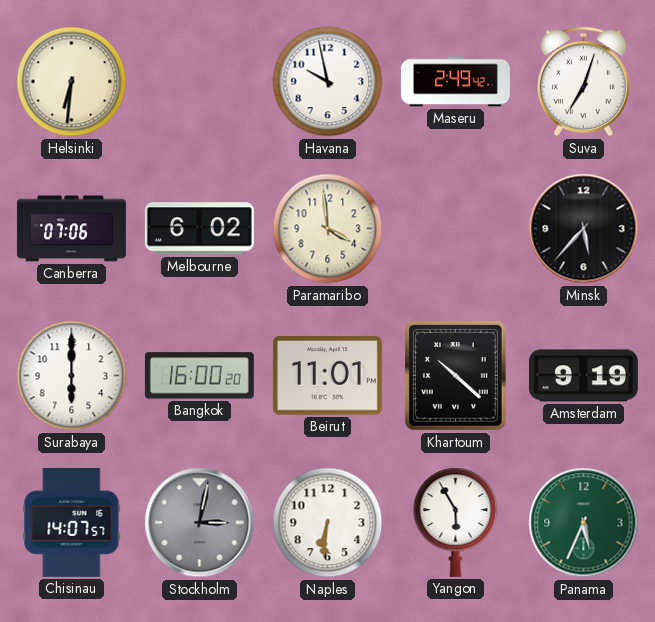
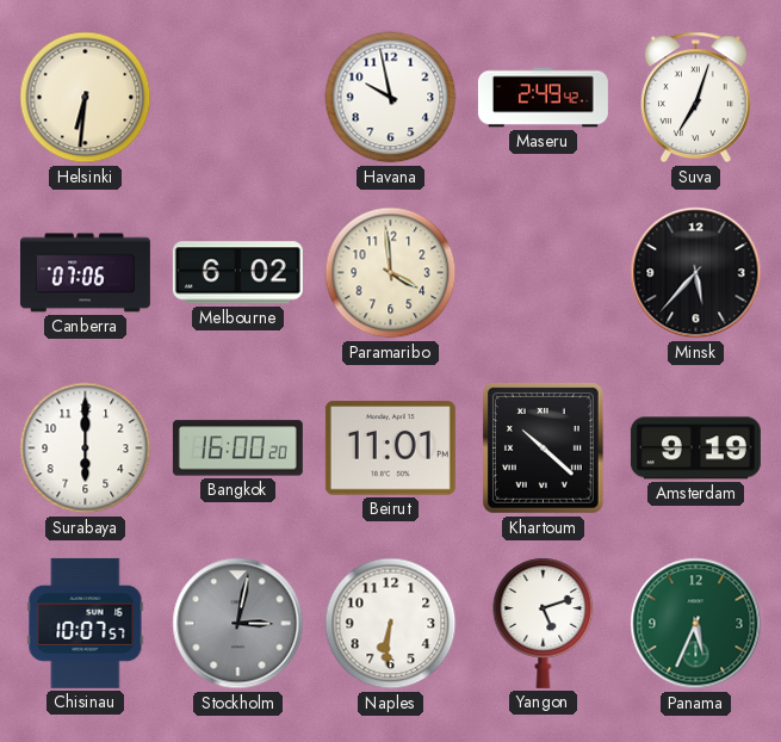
Chisinau: 14:07 -> 10:07
Yangon: 5:55 -> 5:12
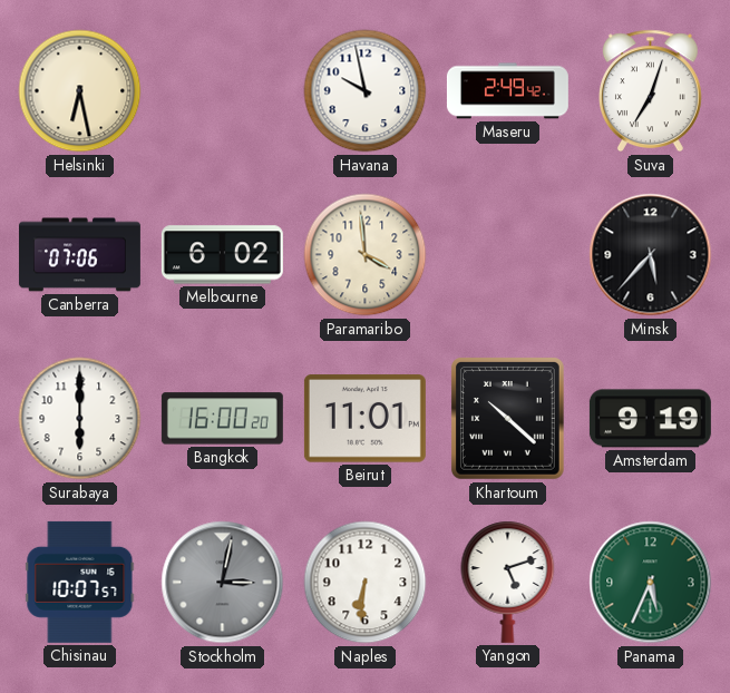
Helsinki: 6:31 -> 6:28
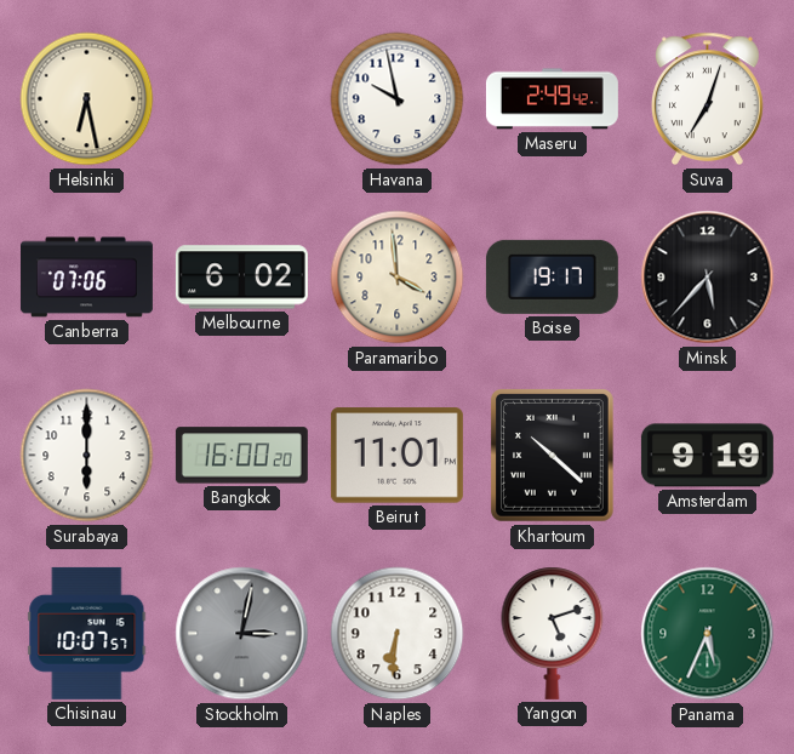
Boise: none -> 19:17
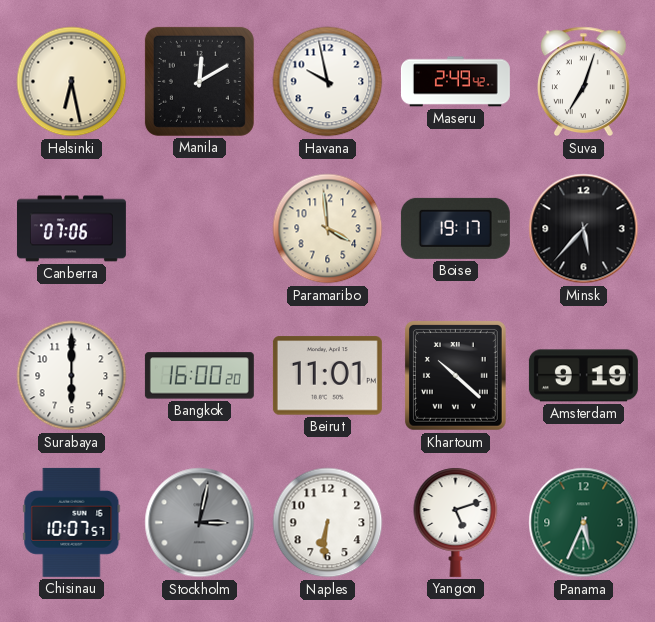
Manila: none -> 12:10
Melbourne: 6:02 -> none
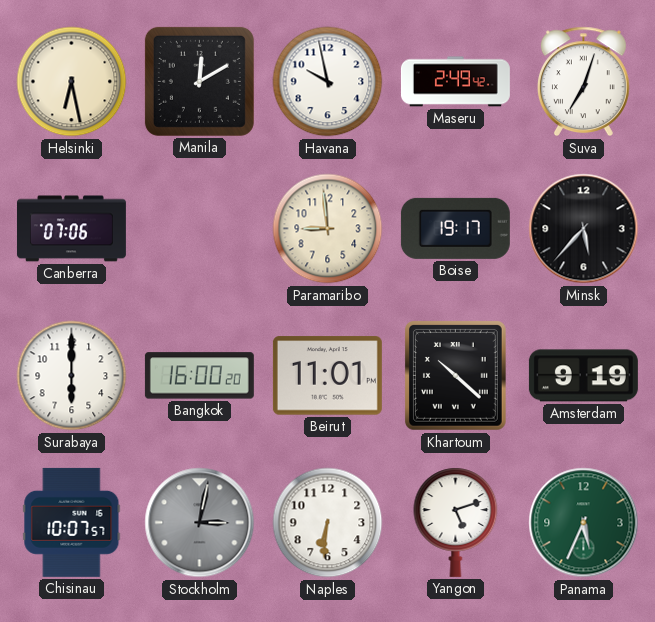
Paramaribo: 3:59 -> 8:59
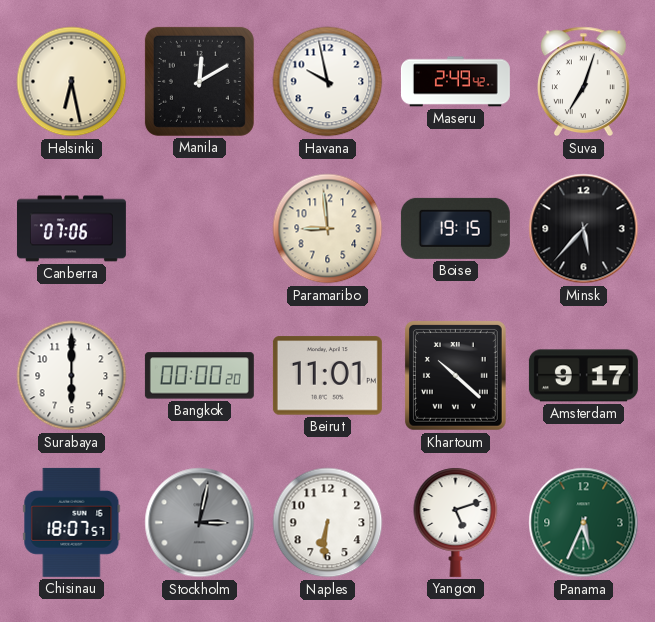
Boise: 19:17 -> 19:15
Bangkok: 16:00 -> 00:00
Amsterdam: 9:19 -> 9:17
Chisinau: 10:07 -> 18:07
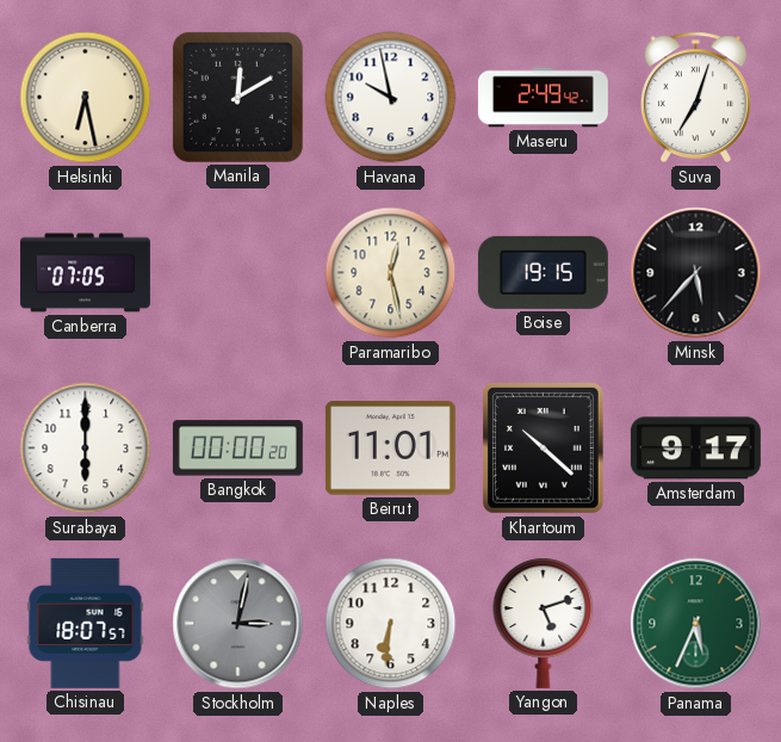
Canberra: 07:06 -> 07:05
Paramaribo: 8:59 -> 12:28
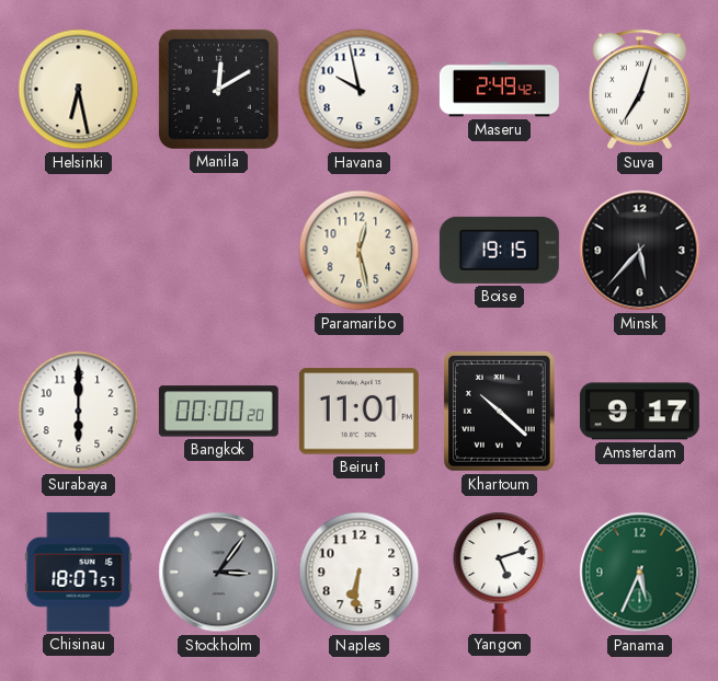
Canberra: 07:05 -> none
Stockholm: 3:02 -> 3:06
